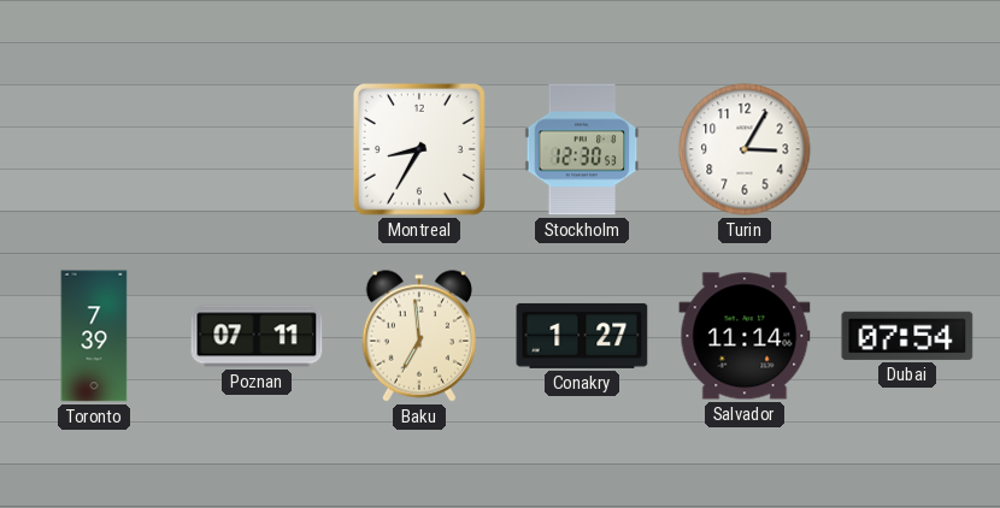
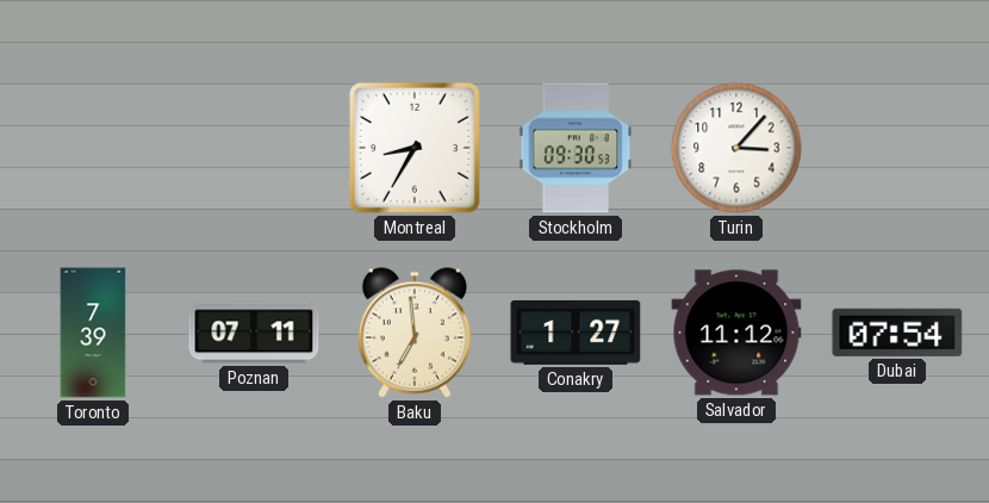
Stockholm: 12:30 -> 09:30
Turin: 3:05 -> 3:07
Salvador: 11:14 -> 11:12
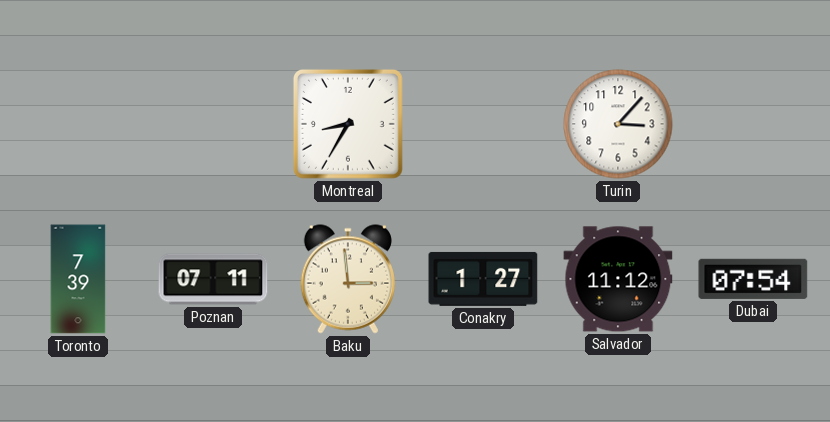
Stockholm: 09:30 -> none
Baku: 6:59 -> 2:59
